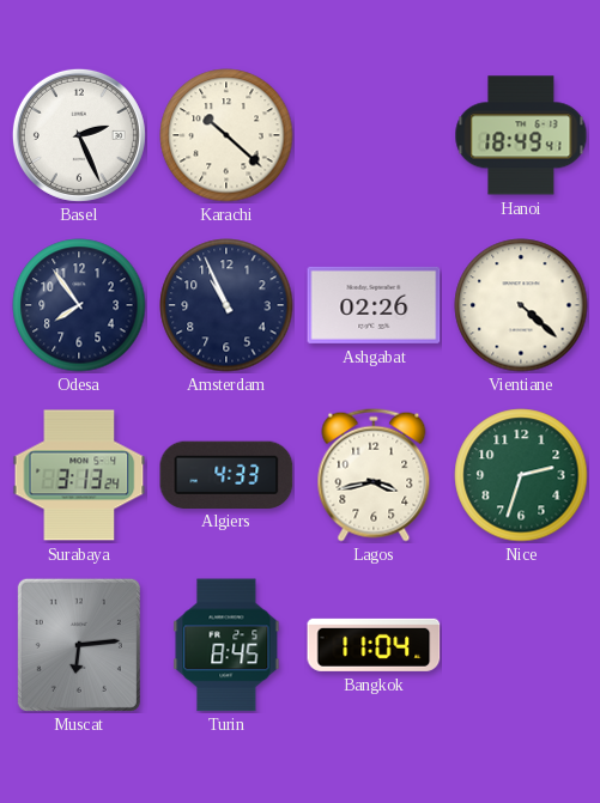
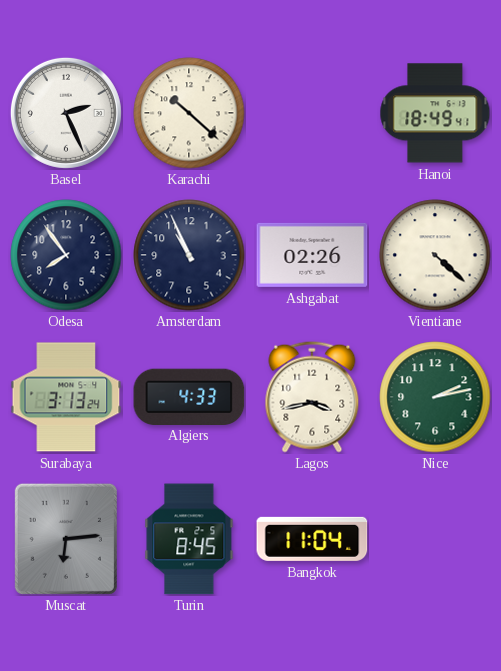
Nice: 2:33 -> 2:13
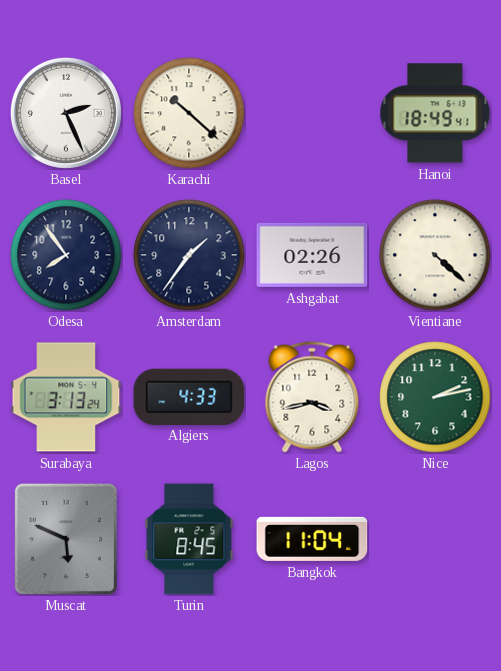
Amsterdam: 10:56 -> 1:36
Muscat: 6:14 -> 5:49
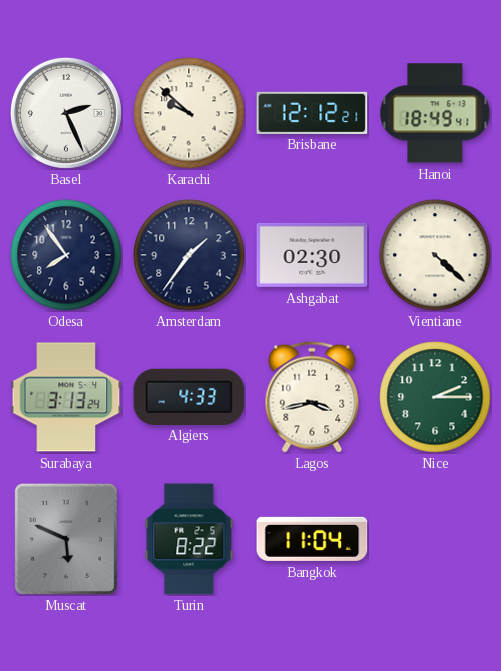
Karachi: 10:22 -> 9:52
Brisbane: none -> 12:12
Ashgabat: 02:26 -> 02:30
Nice: 2:13 -> 2:15
Turin: 8:45 -> 8:22
